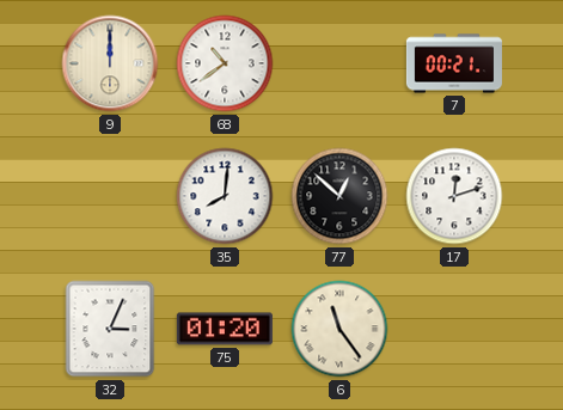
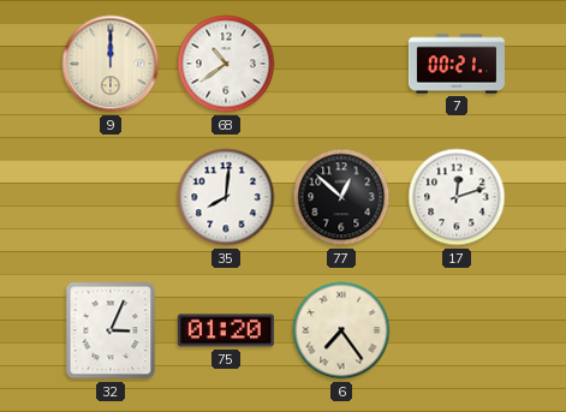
6: 11:24 -> 7:24
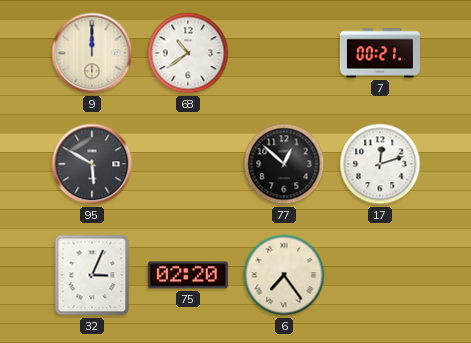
95: none -> 5:50
35: 8:01 -> none
75: 01:20 -> 02:20
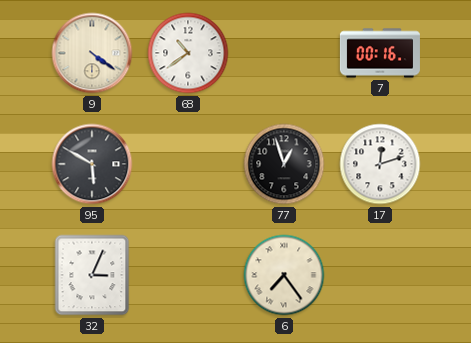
9: 12:00 -> 4:21
7: 00:21 -> 00:16
77: 12:52 -> 12:57
75: 02:20 -> none
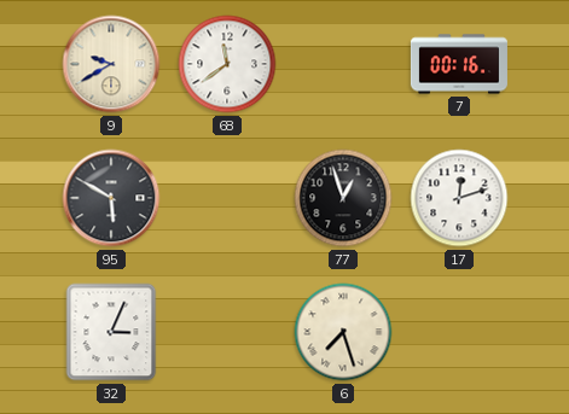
9: 4:21 -> 9:40
68: 10:39 -> 11:39
6: 7:24 -> 7:27
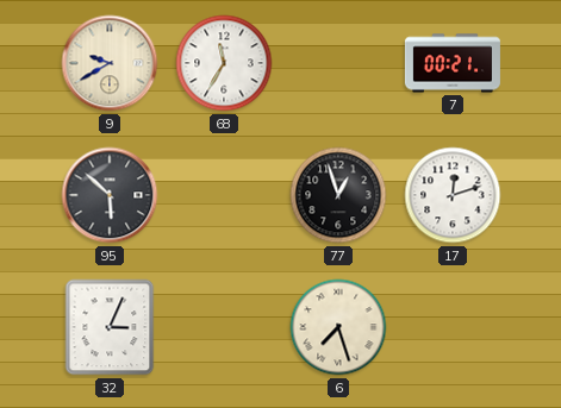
68: 11:39 -> 11:35
7: 00:16 -> 00:21
95: 5:50 -> 5:52
